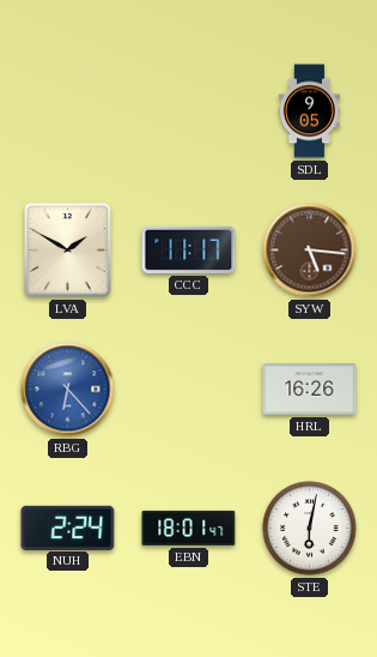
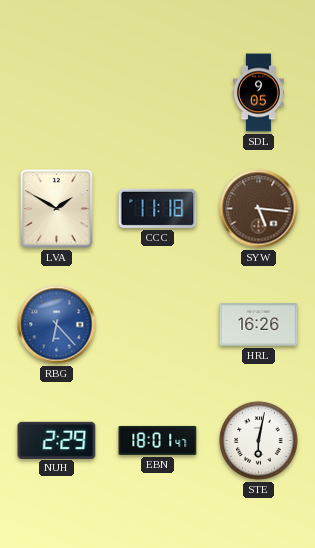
CCC: 11:17 -> 11:18
NUH: 2:24 -> 2:29
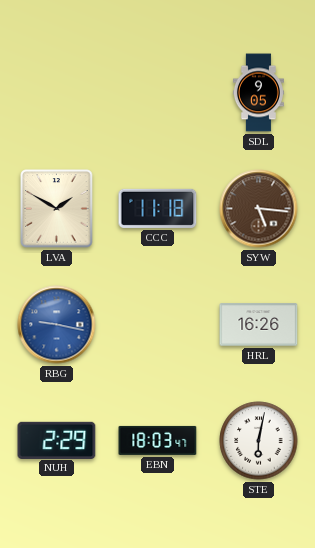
RBG: 6:23 -> 9:17
EBN: 18:01 -> 18:03
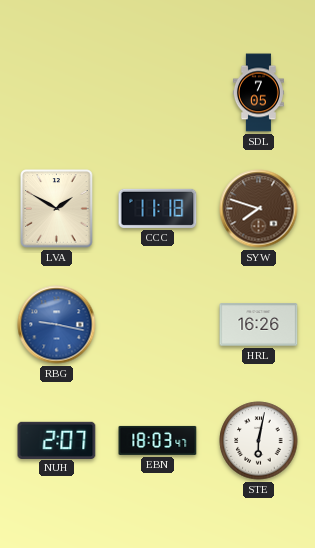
SDL: 9:05 -> 7:05
SYW: 5:16 -> 7:48
NUH: 2:29 -> 2:07
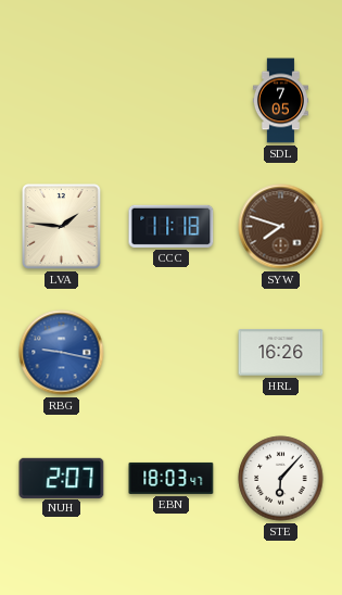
LVA: 1:50 -> 1:46
STE: 6:02 -> 6:07
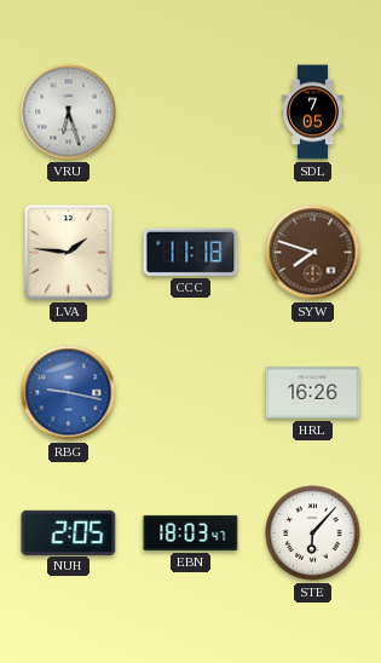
VRU: none -> 6:27
NUH: 2:07 -> 2:05
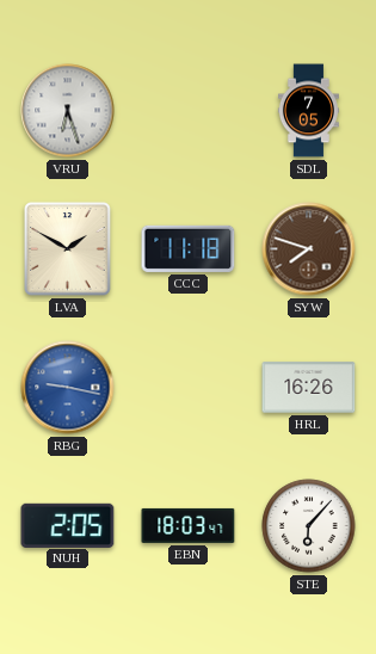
LVA: 1:46 -> 1:50
